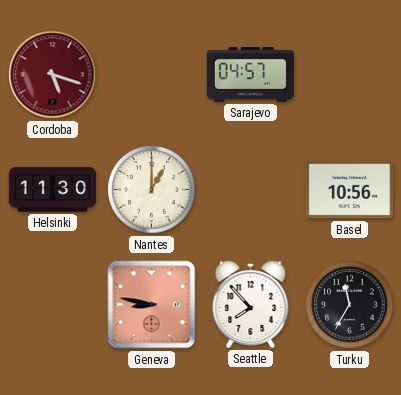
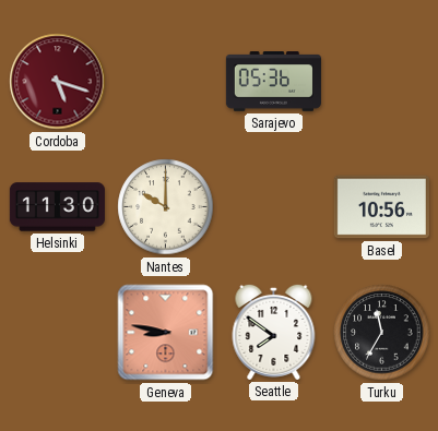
Sarajevo: 04:57 -> 05:36
Nantes: 1:00 -> 10:00
Seattle: 7:53 -> 7:51
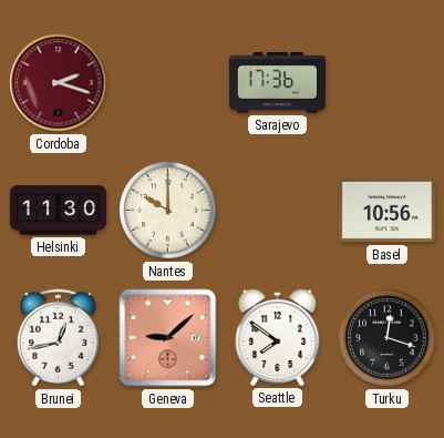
Cordoba: 5:18 -> 2:18
Sarajevo: 05:36 -> 17:36
Brunei: none -> 12:43
Geneva: 8:47 -> 9:08
Turku: 11:35 -> 12:18
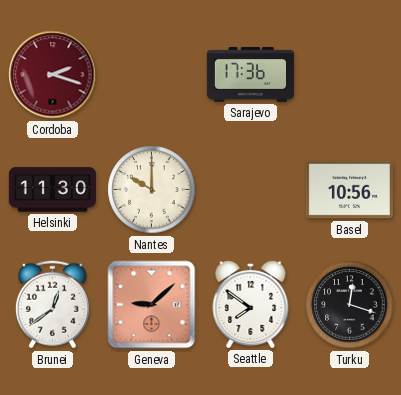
Brunei: 12:43 -> 12:39
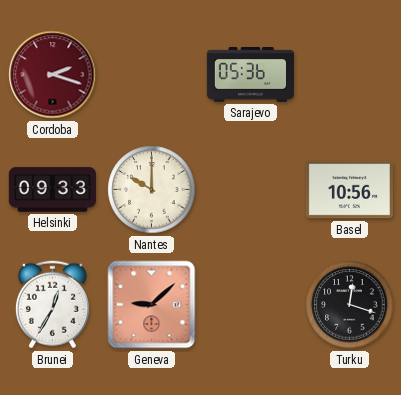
Sarajevo: 17:36 -> 05:36
Helsinki: 11:30 -> 09:33
Brunei: 12:39 -> 12:35
Seattle: 7:51 -> none
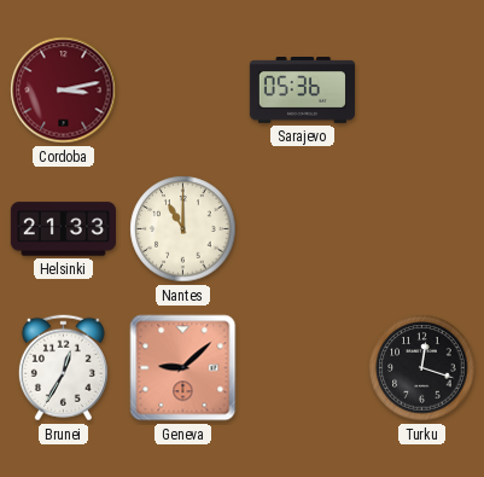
Cordoba: 2:18 -> 3:13
Helsinki: 09:33 -> 21:33
Nantes: 10:00 -> 11:00
Basel: 10:56 -> none
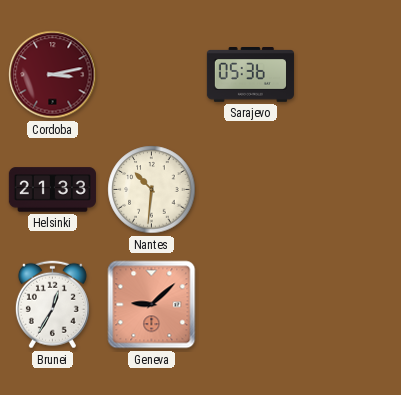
Nantes: 11:00 -> 10:31
Turku: 12:18 -> none
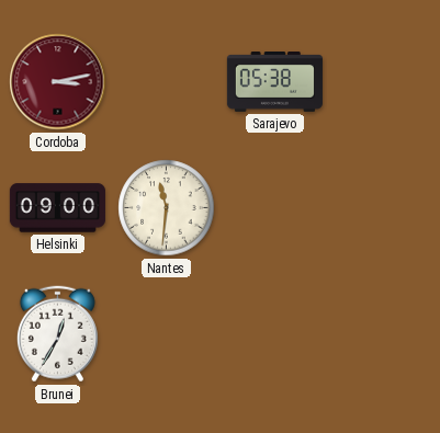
Sarajevo: 05:36 -> 05:38
Helsinki: 21:33 -> 09:00
Nantes: 10:31 -> 11:31
Geneva: 9:08 -> none
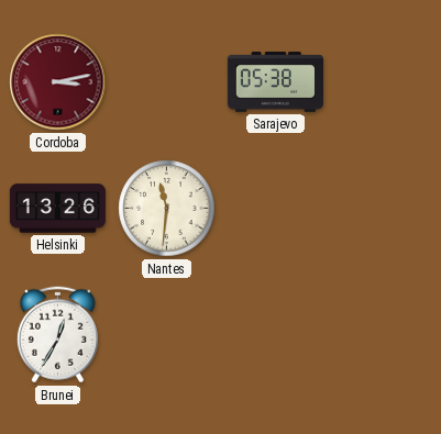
Helsinki: 09:00 -> 13:26
